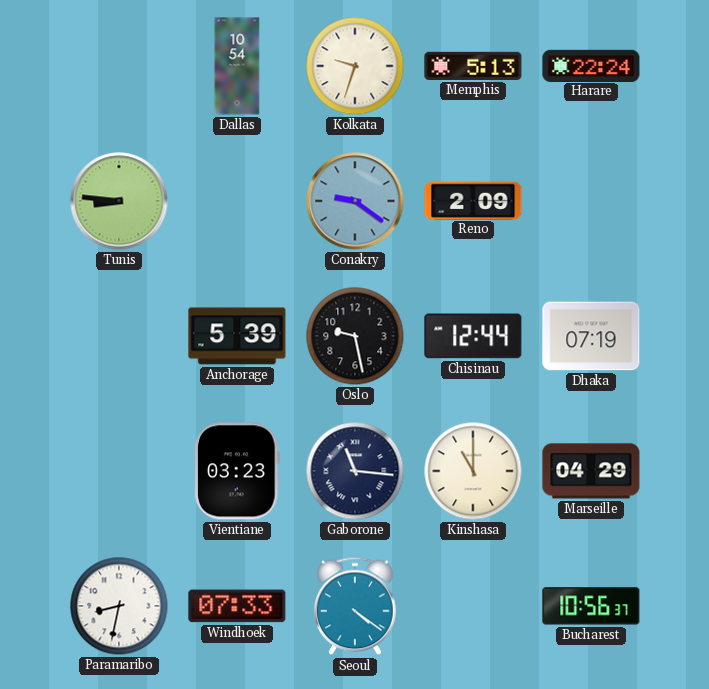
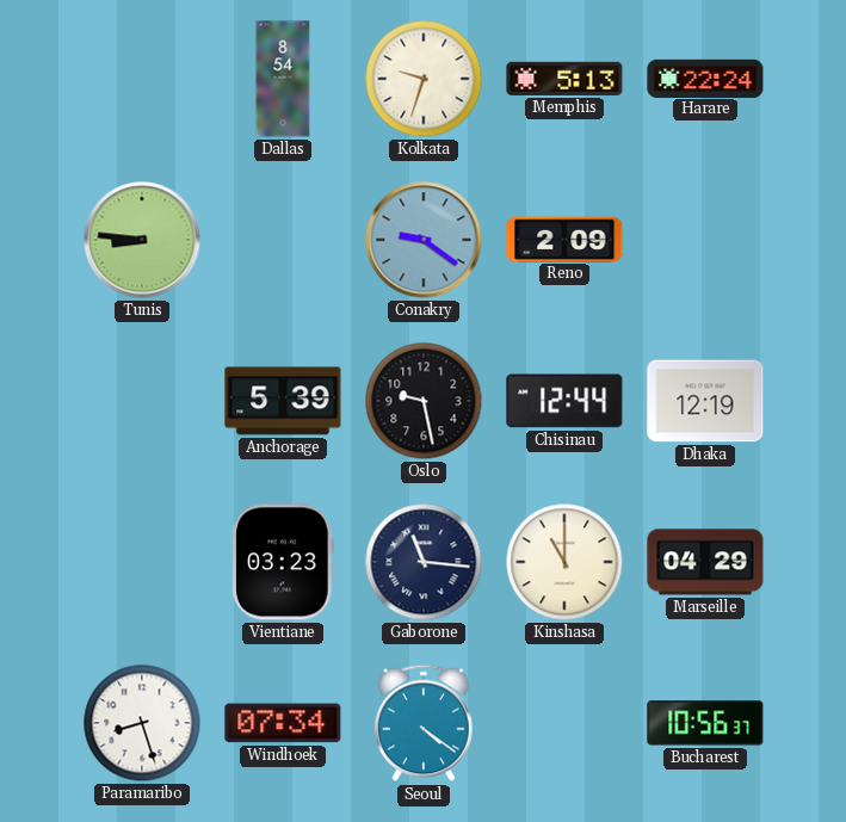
Dallas: 10:54 -> 8:54
Dhaka: 07:19 -> 12:19
Paramaribo: 8:32 -> 8:27
Windhoek: 07:33 -> 07:34
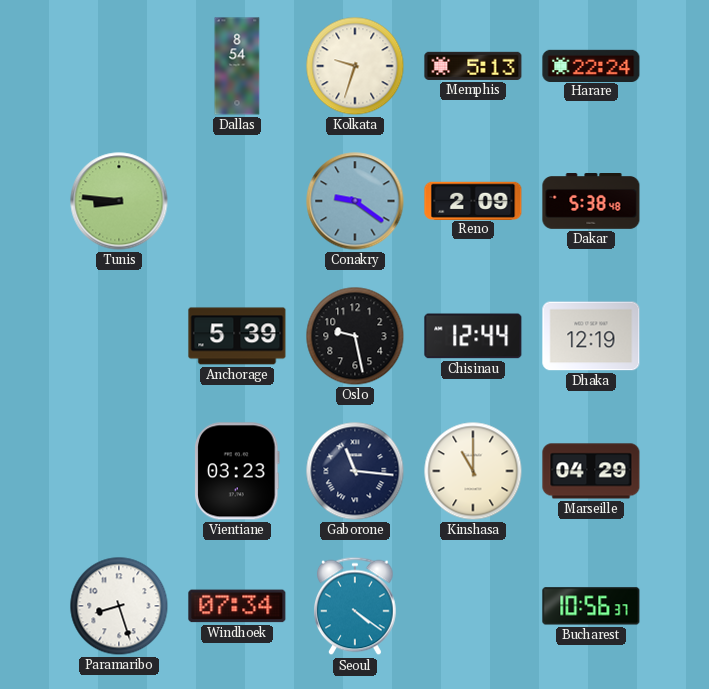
Dakar: none -> 5:38
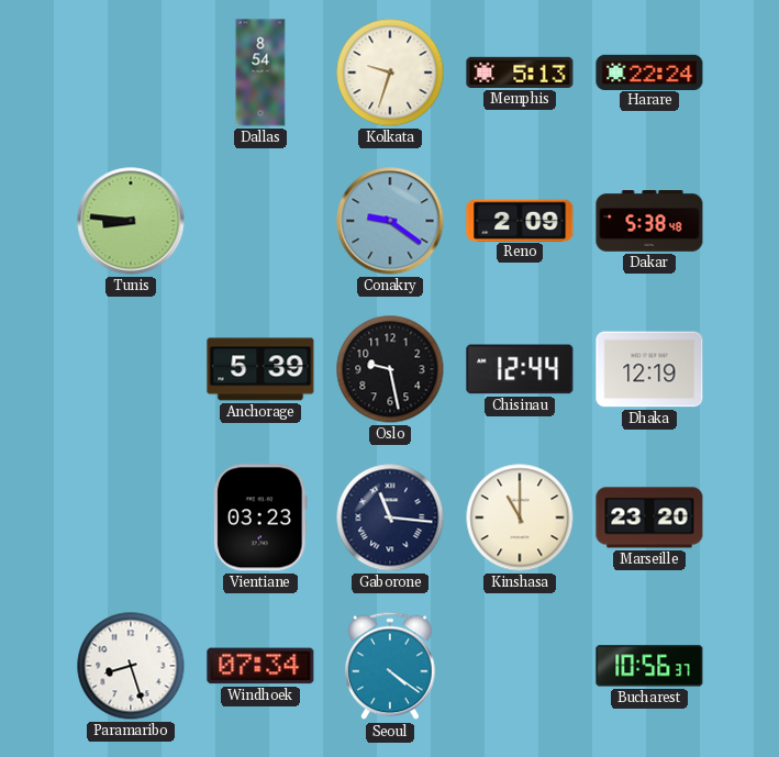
Marseille: 04:29 -> 23:20
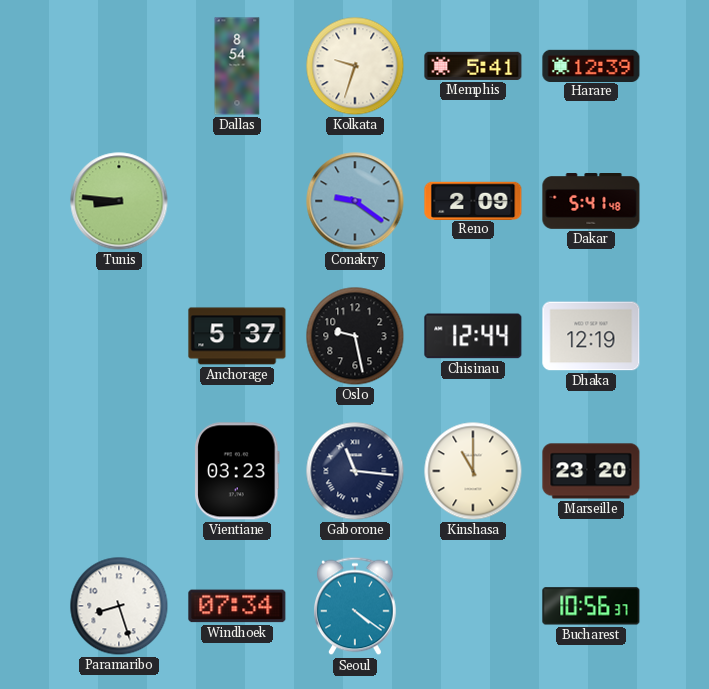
Memphis: 5:13 -> 5:41
Harare: 22:24 -> 12:39
Dakar: 5:38 -> 5:41
Anchorage: 5:39 -> 5:37
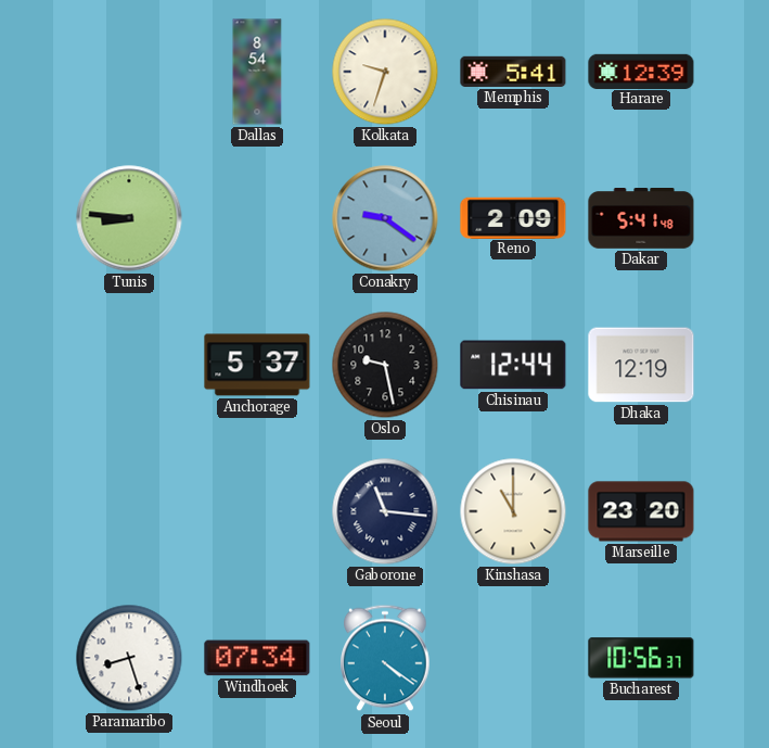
Vientiane: 03:23 -> none
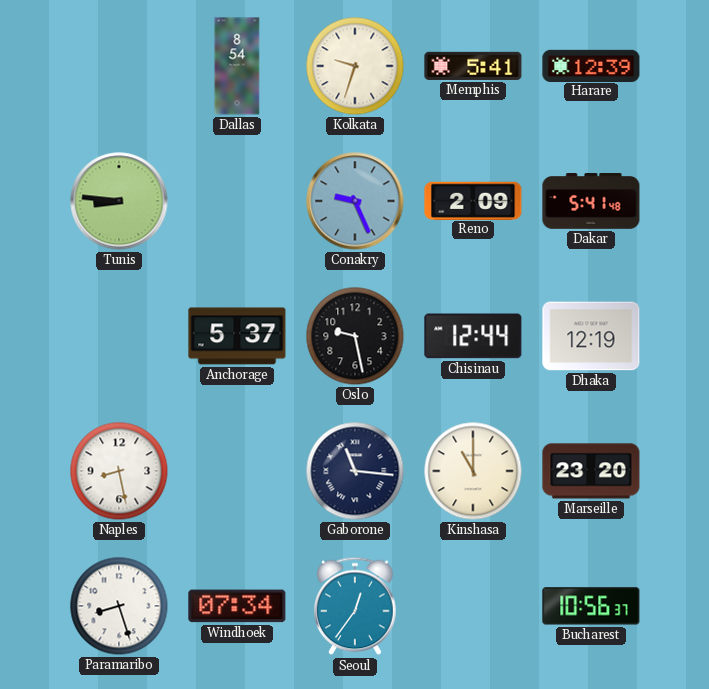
Conakry: 9:21 -> 9:26
Naples: none -> 8:28
Seoul: 4:21 -> 12:36
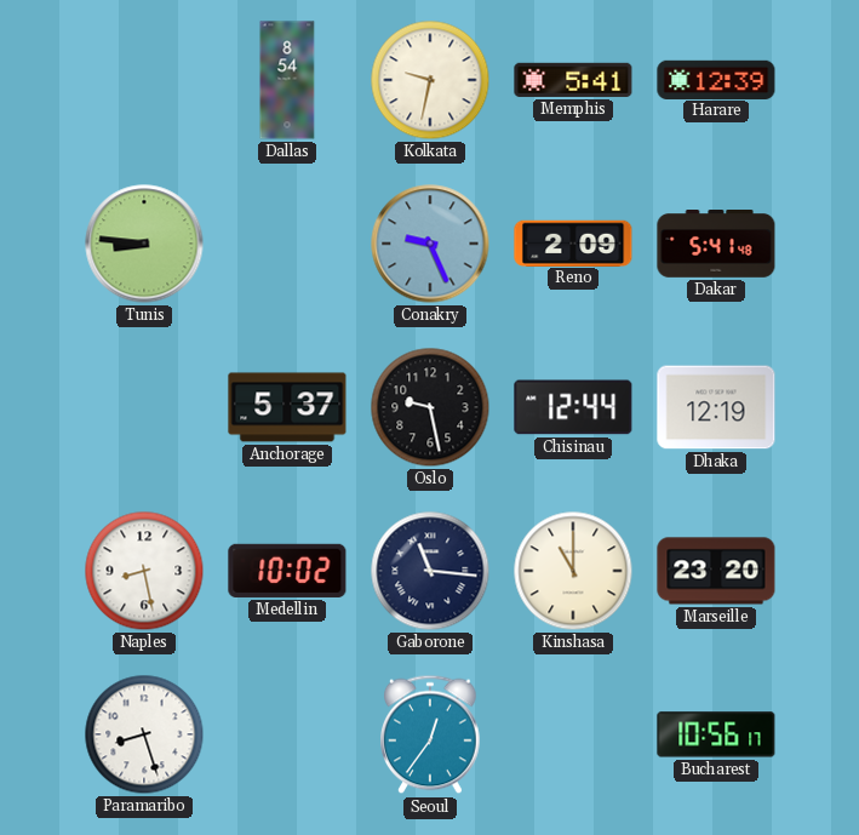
Kolkata: 9:33 -> 9:32
Medellin: none -> 10:02
Windhoek: 07:34 -> none
Bucharest: 10:56:37 -> 10:56:17
